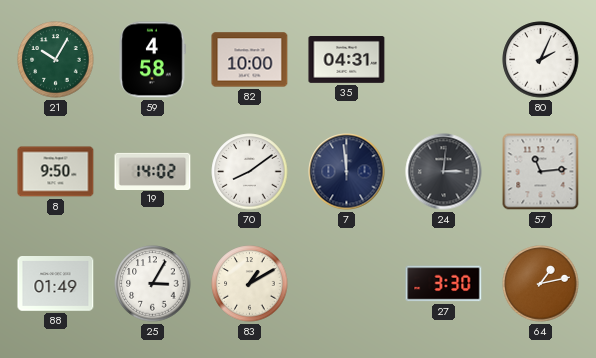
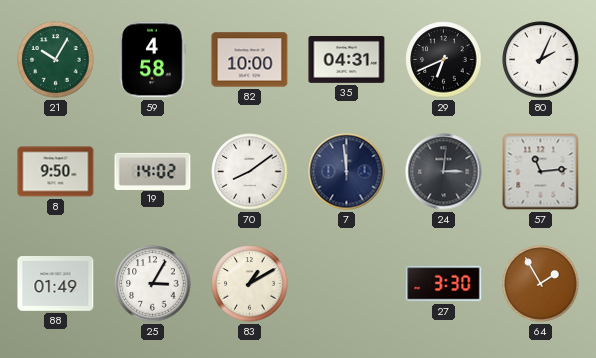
29: none -> 6:41
64: 1:13 -> 1:55
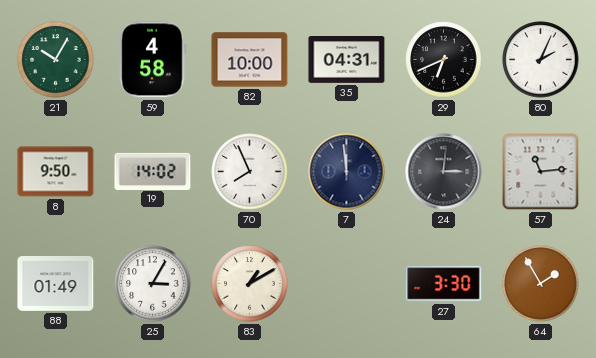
70: 8:09 -> 7:56
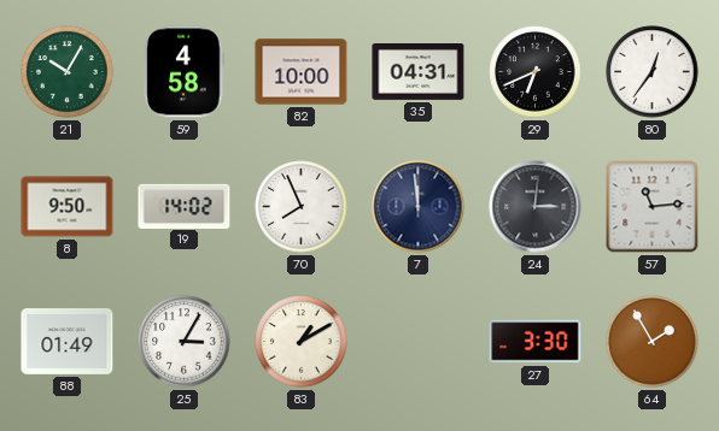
80: 2:04 -> 12:36
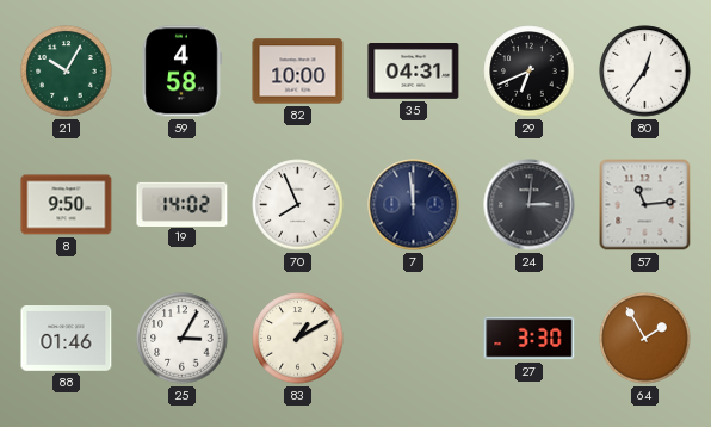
88: 01:49 -> 01:46
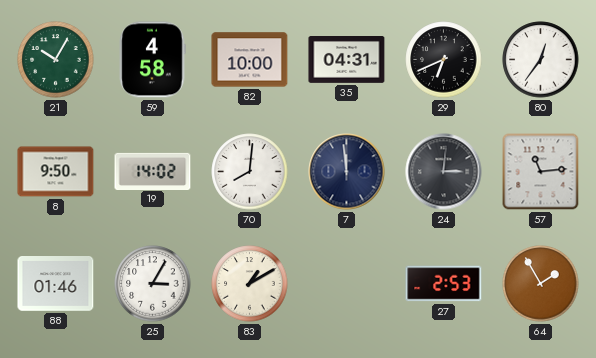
70: 7:56 -> 8:01
27: 3:30 -> 2:53
